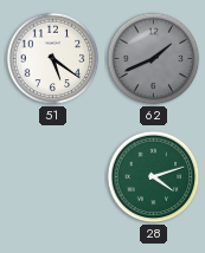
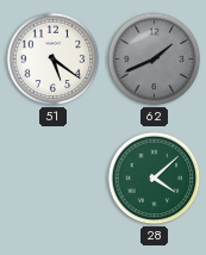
28: 4:12 -> 4:08
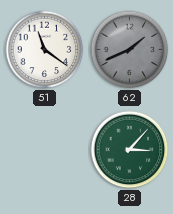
51: 5:21 -> 11:21
28: 4:08 -> 3:07
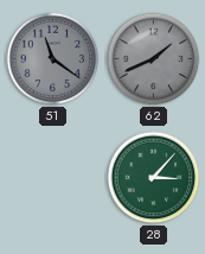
51 dial: white -> grey
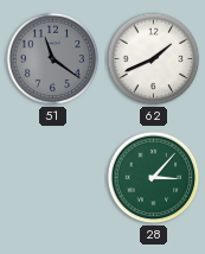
62 dial: grey -> white
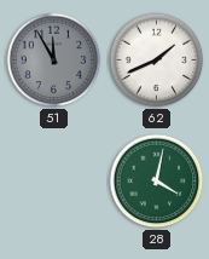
51: 11:21 -> 11:55
28: 3:07 -> 4:02
